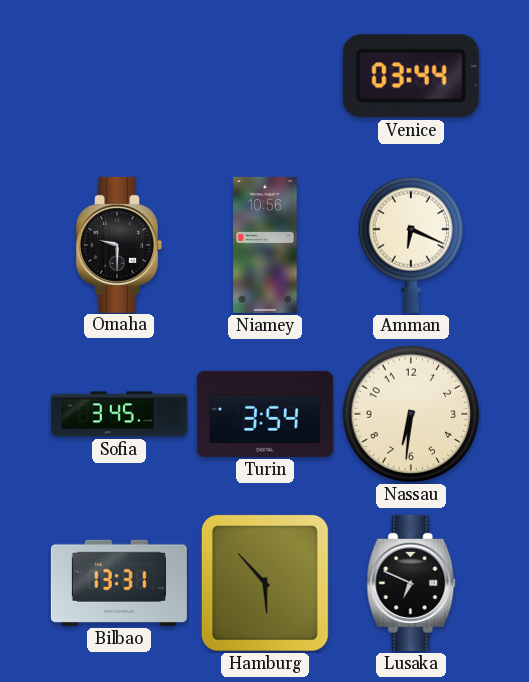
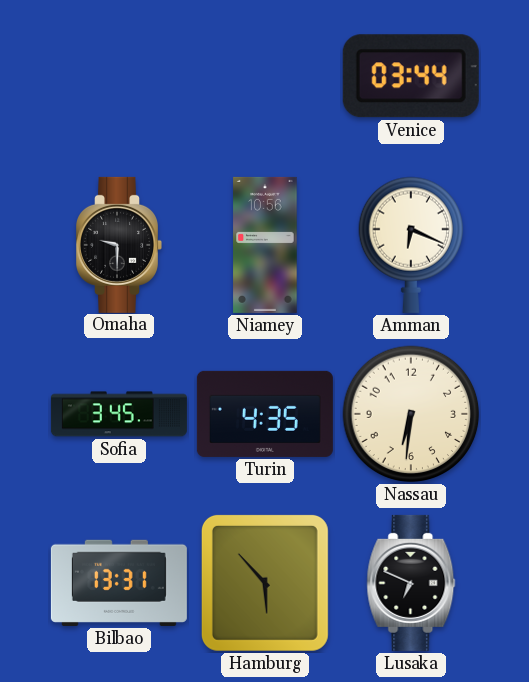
Turin: 3:54 -> 4:35
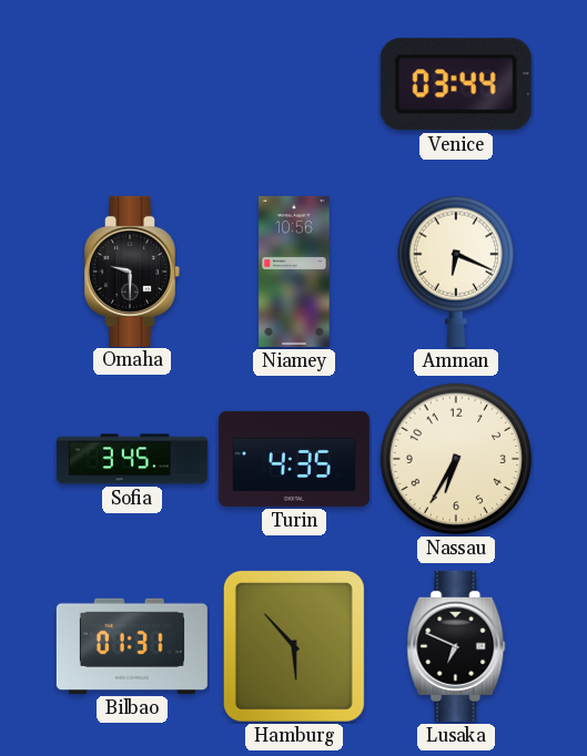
Nassau: 6:31 -> 6:35
Bilbao: 13:31 -> 01:31
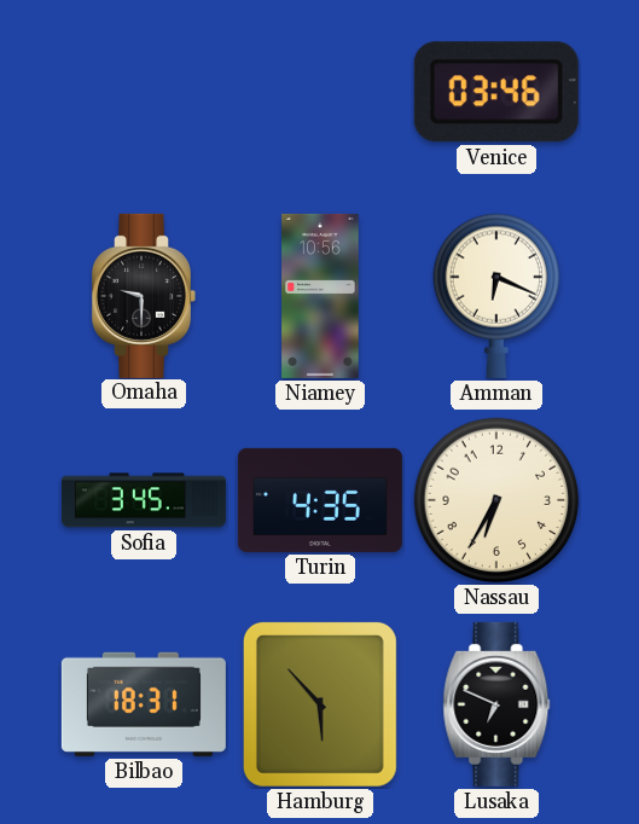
Venice: 03:44 -> 03:46
Bilbao: 01:31 -> 18:31
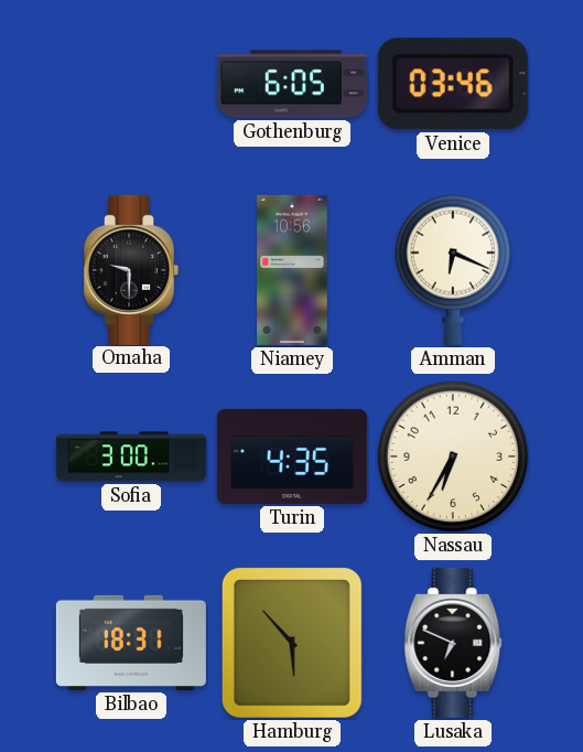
Gothenburg: none -> 6:05
Sofia: 3:45 -> 3:00
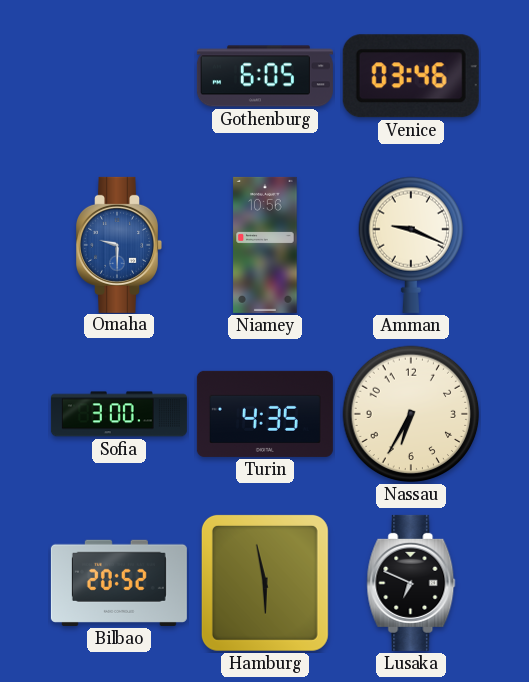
Omaha dial: black -> blue
Amman: 6:19 -> 9:19
Bilbao: 18:31 -> 20:52
Hamburg: 5:53 -> 5:58
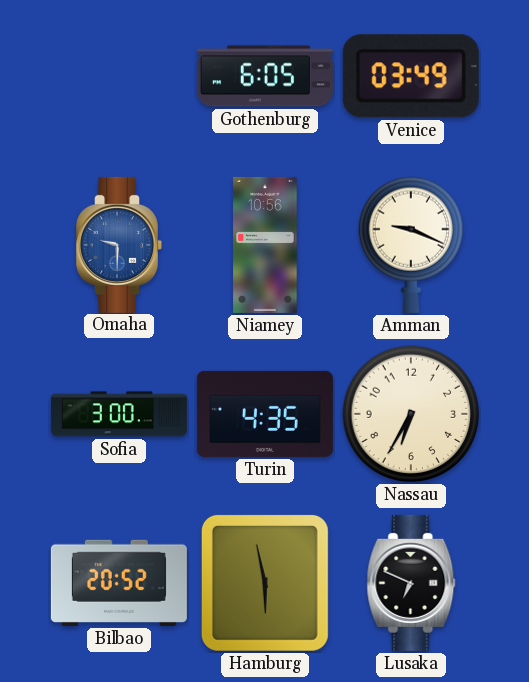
Venice: 03:46 -> 03:49
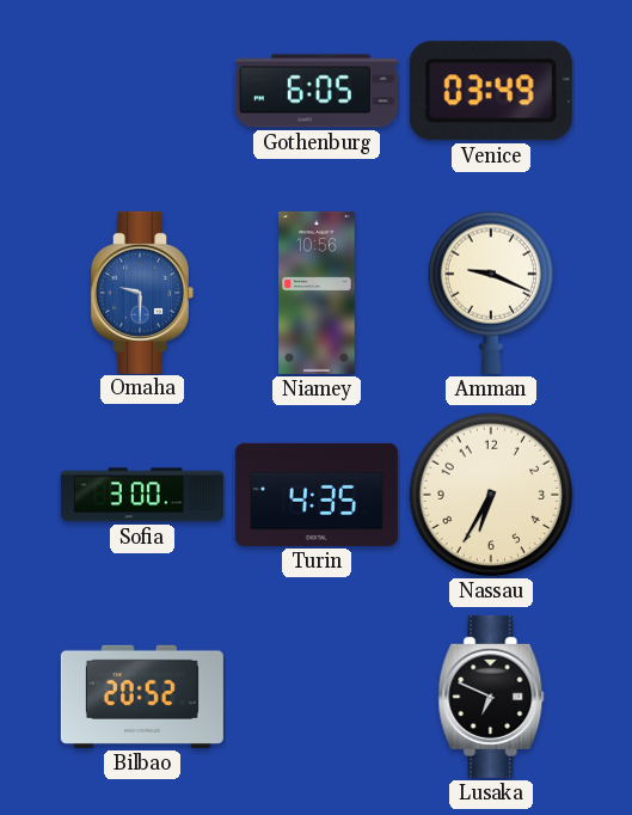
Hamburg: 5:58 -> none
